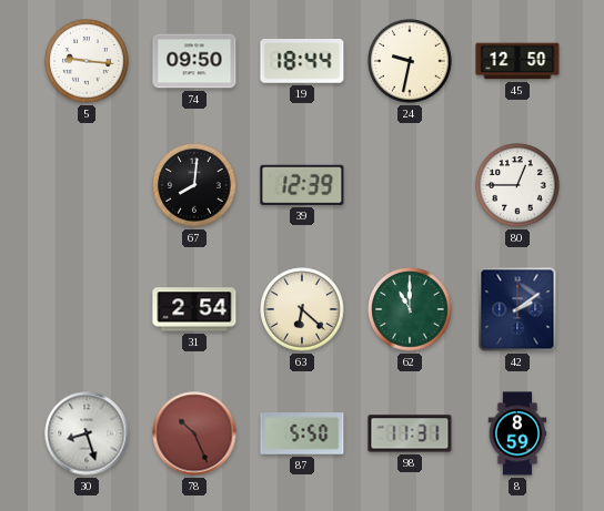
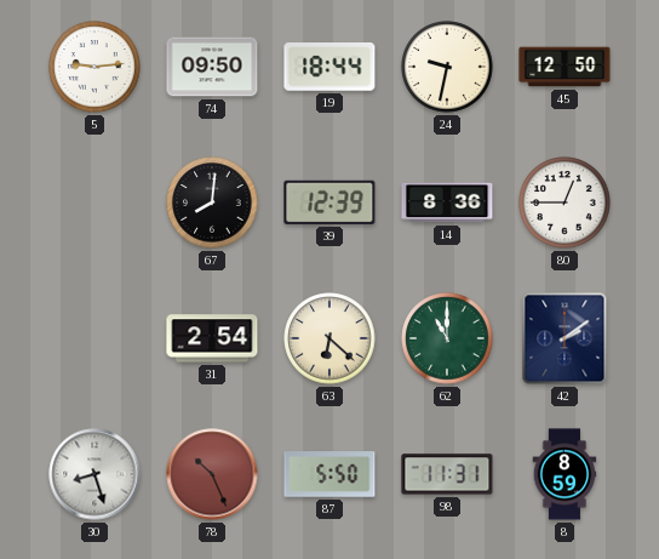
5: 9:16 -> 9:14
14: none -> 8:36
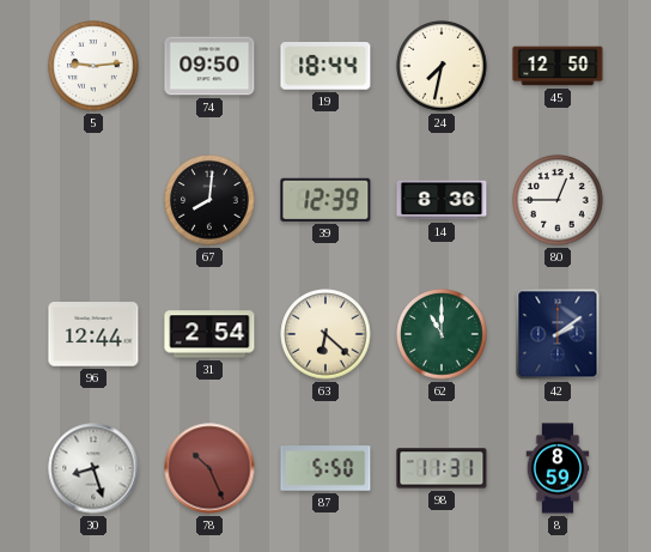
24: 9:32 -> 7:32
96: none -> 12:44
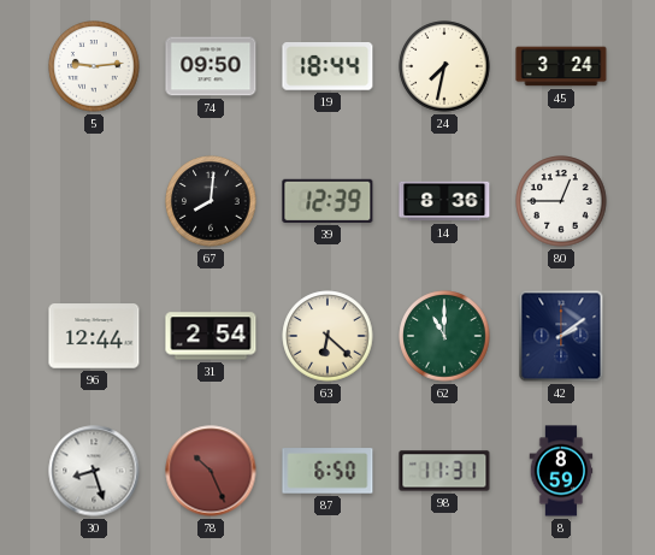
45: 12:50 -> 3:24
87: 5:50 -> 6:50
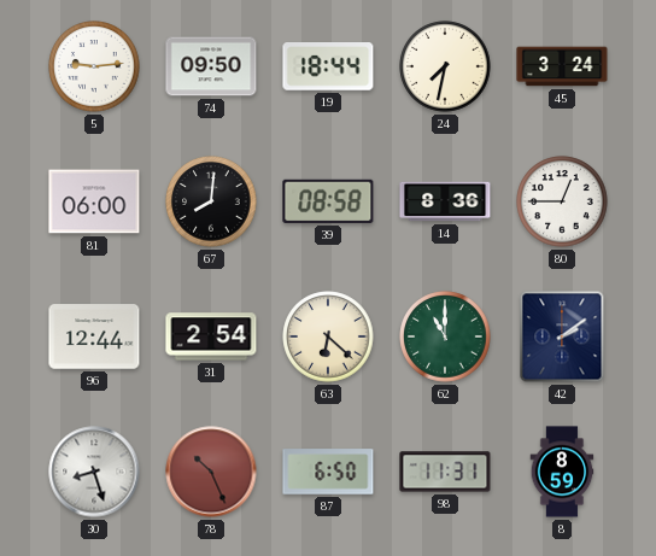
81: none -> 06:00
39: 12:39 -> 08:58
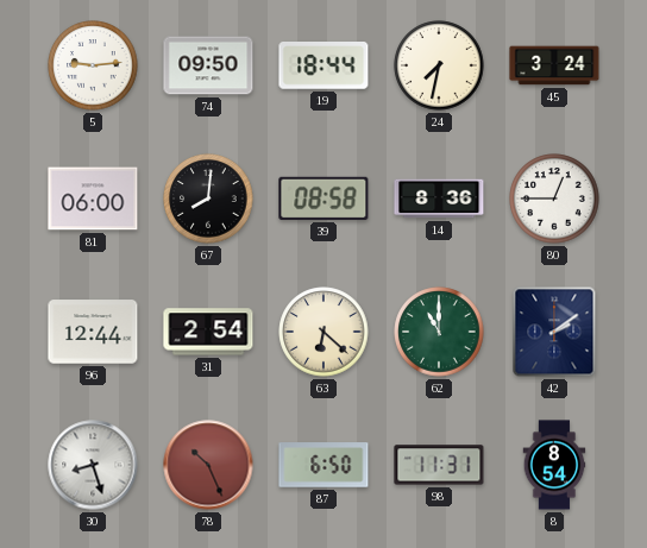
8: 8:59 -> 8:54
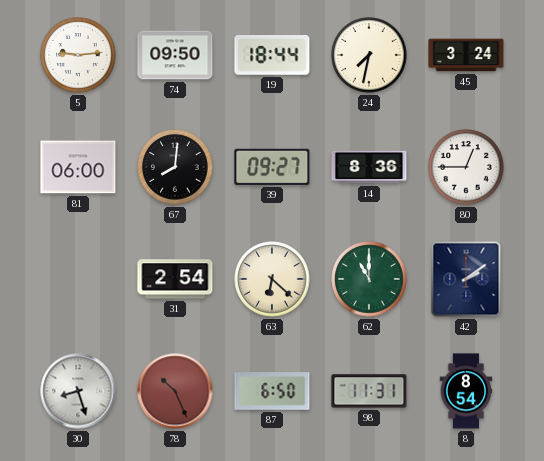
39: 08:58 -> 09:27
96: 12:44 -> none
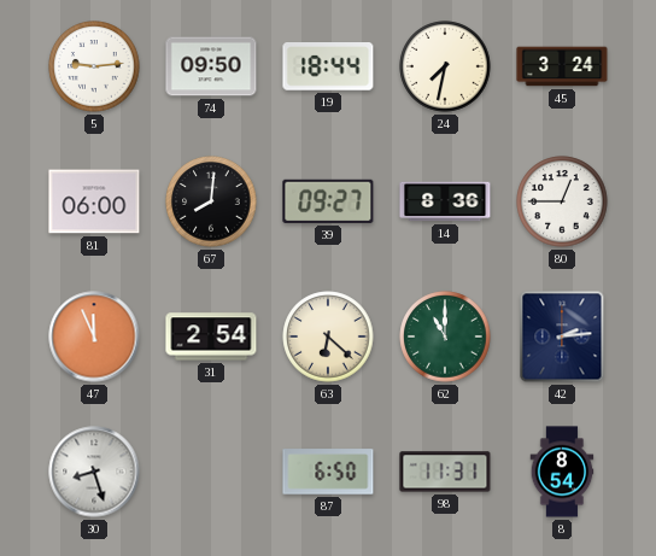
47: none -> 11:56
42: 2:09 -> 2:14
78: 10:26 -> none
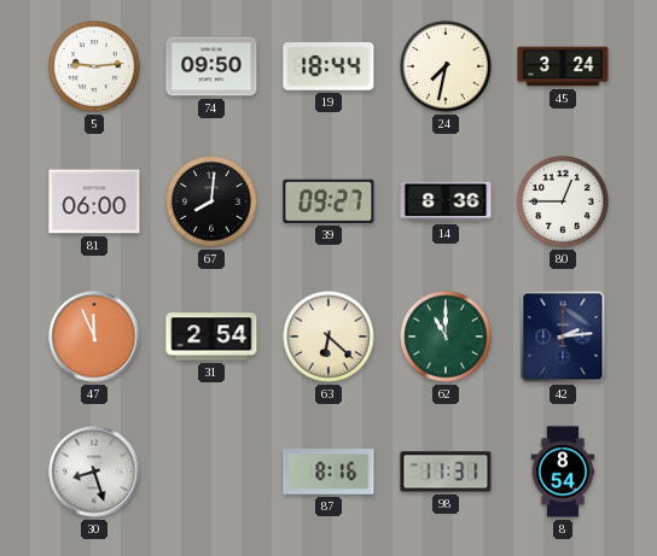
87: 6:50 -> 8:16
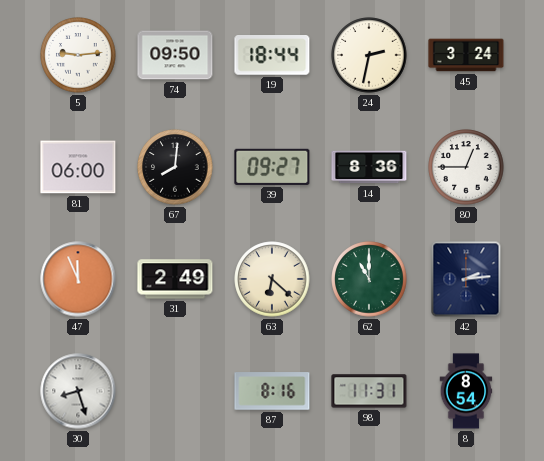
24: 7:32 -> 2:32
31: 2:54 -> 2:49
